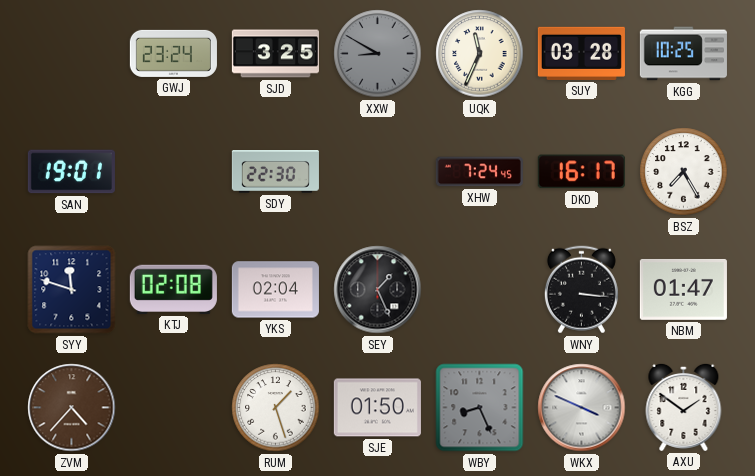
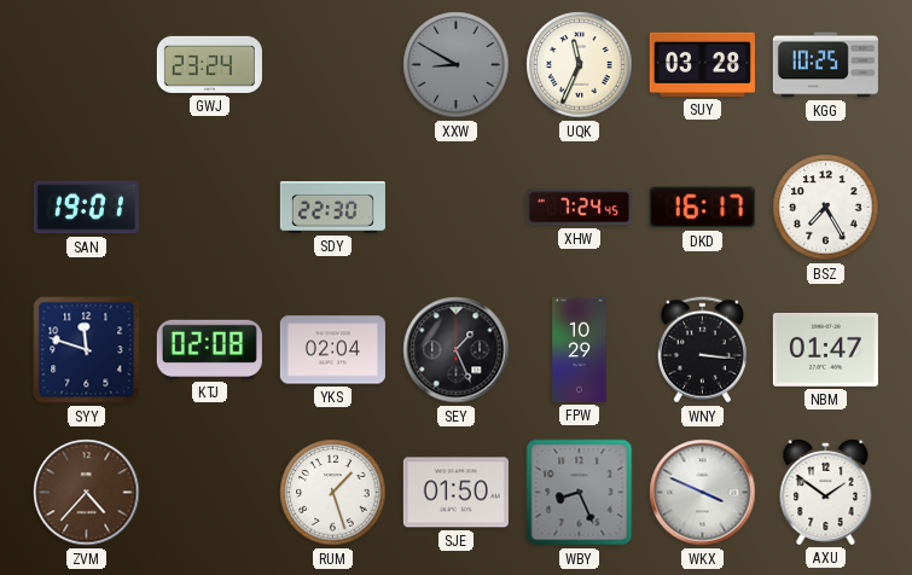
SJD: 3:25 -> none
FPW: none -> 10:29
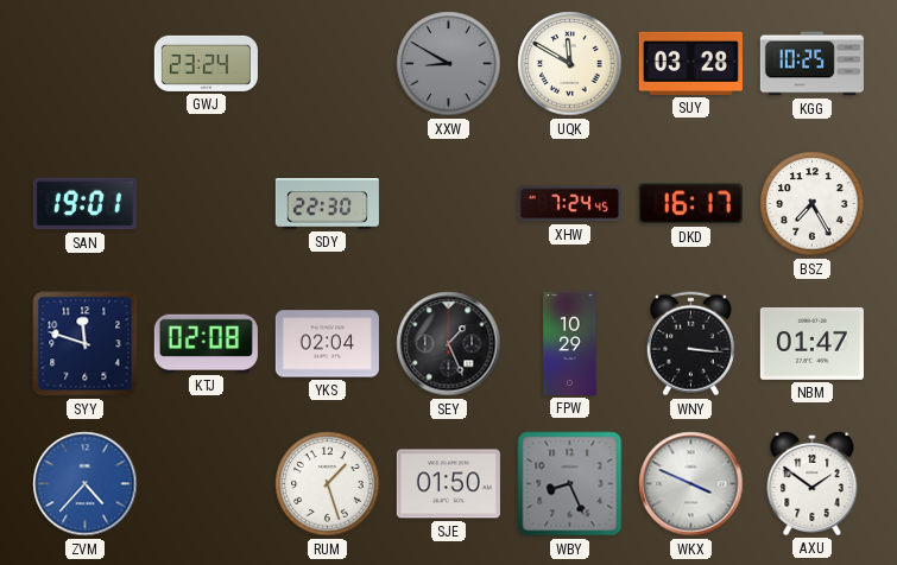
UQK: 11:34 -> 11:50
ZVM dial: brown -> blue
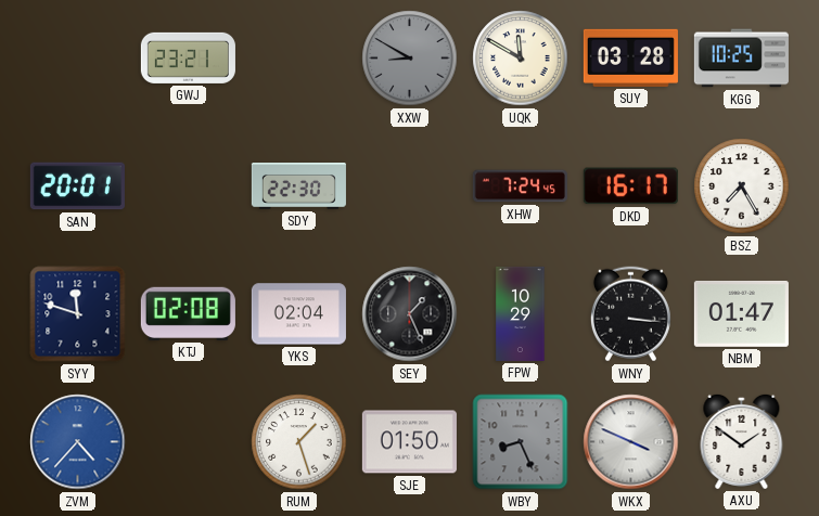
GWJ: 23:24 -> 23:21
SAN: 19:01 -> 20:01
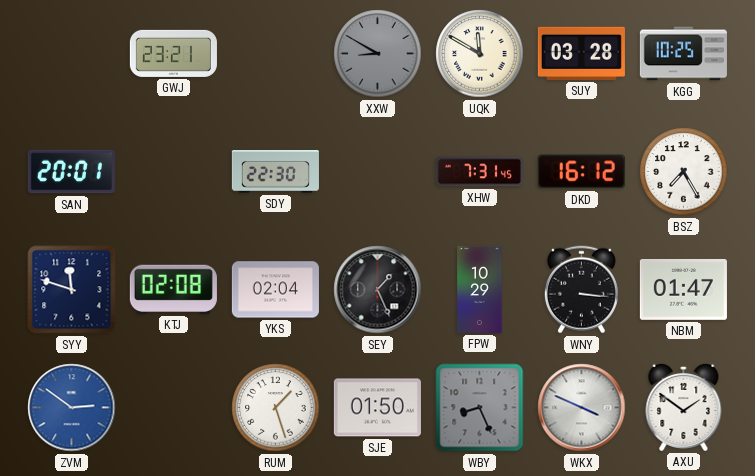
XHW: 7:24 -> 7:31
DKD: 16:17 -> 16:12
ZVM: 4:37 -> 2:51
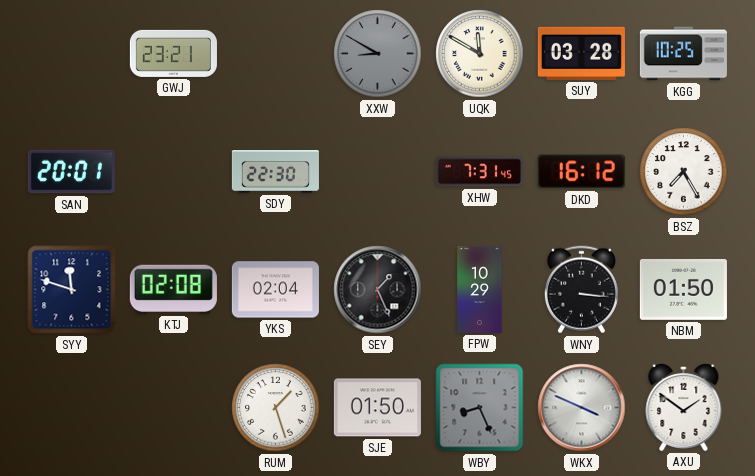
NBM: 01:47 -> 01:50
ZVM: 2:51 -> none
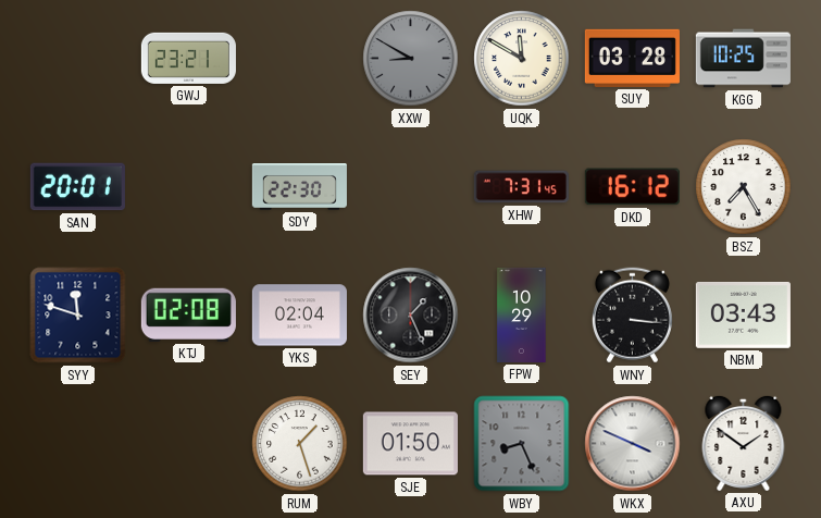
NBM: 01:50 -> 03:43
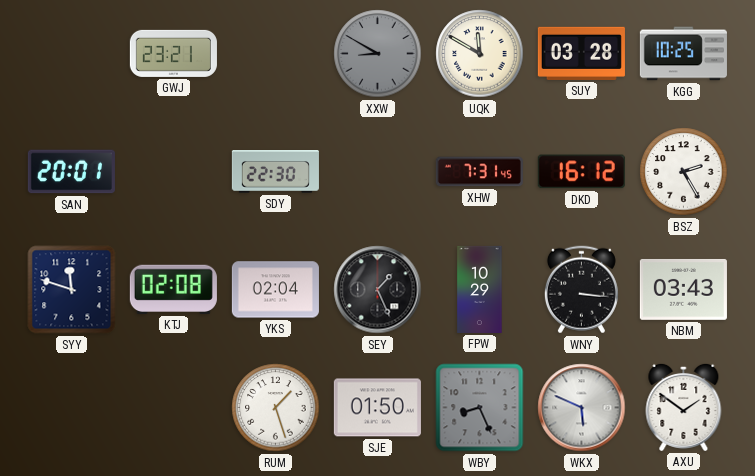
BSZ: 7:25 -> 2:25
WKX: 3:49 -> 5:49
